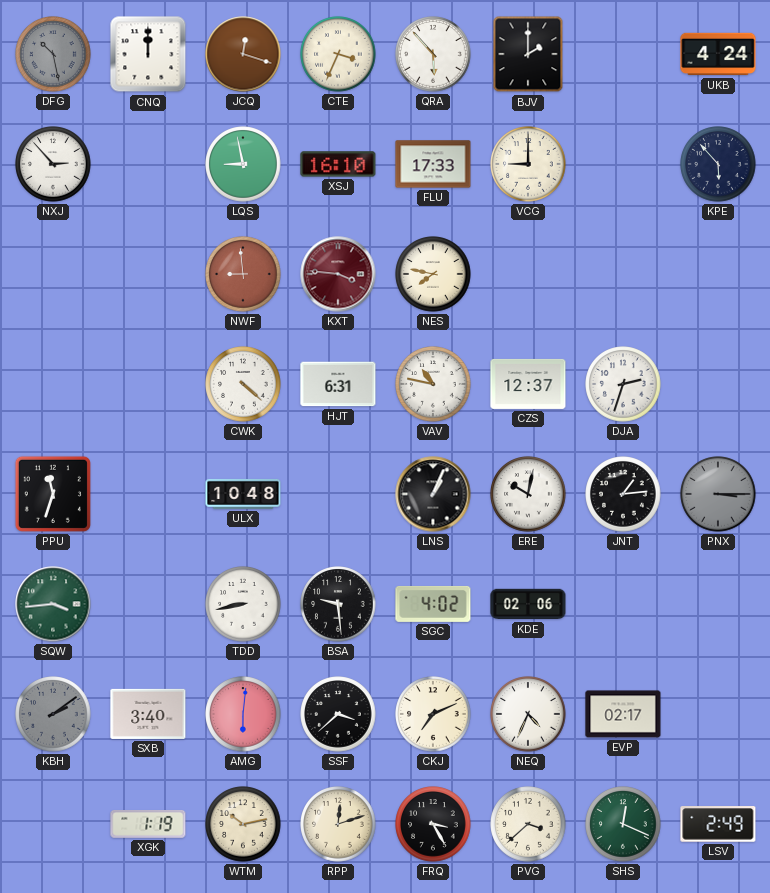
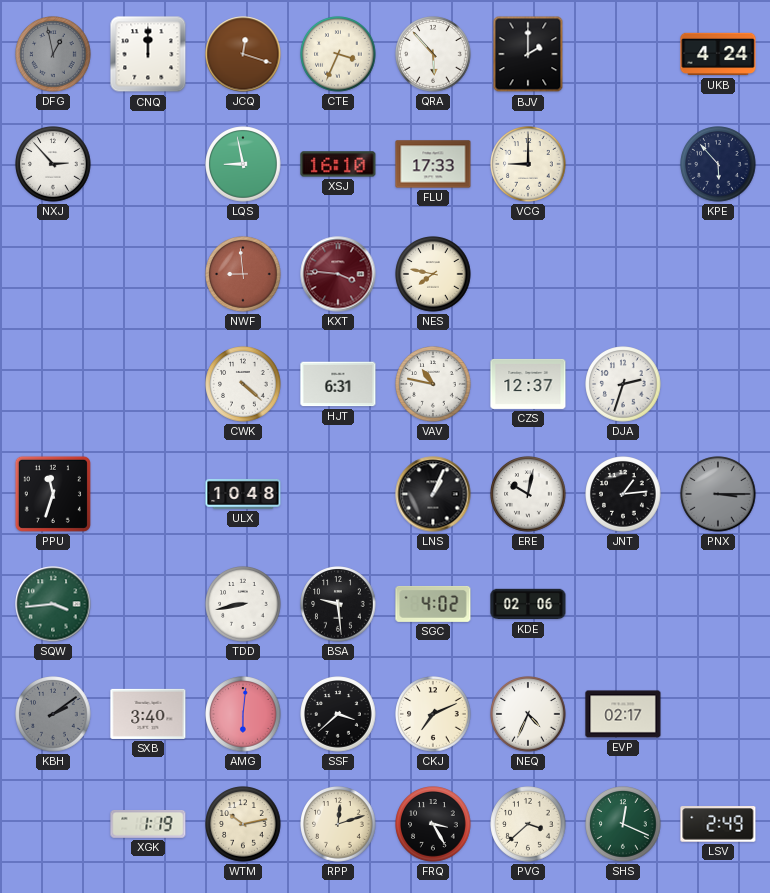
DFG: 10:28 -> 12:58
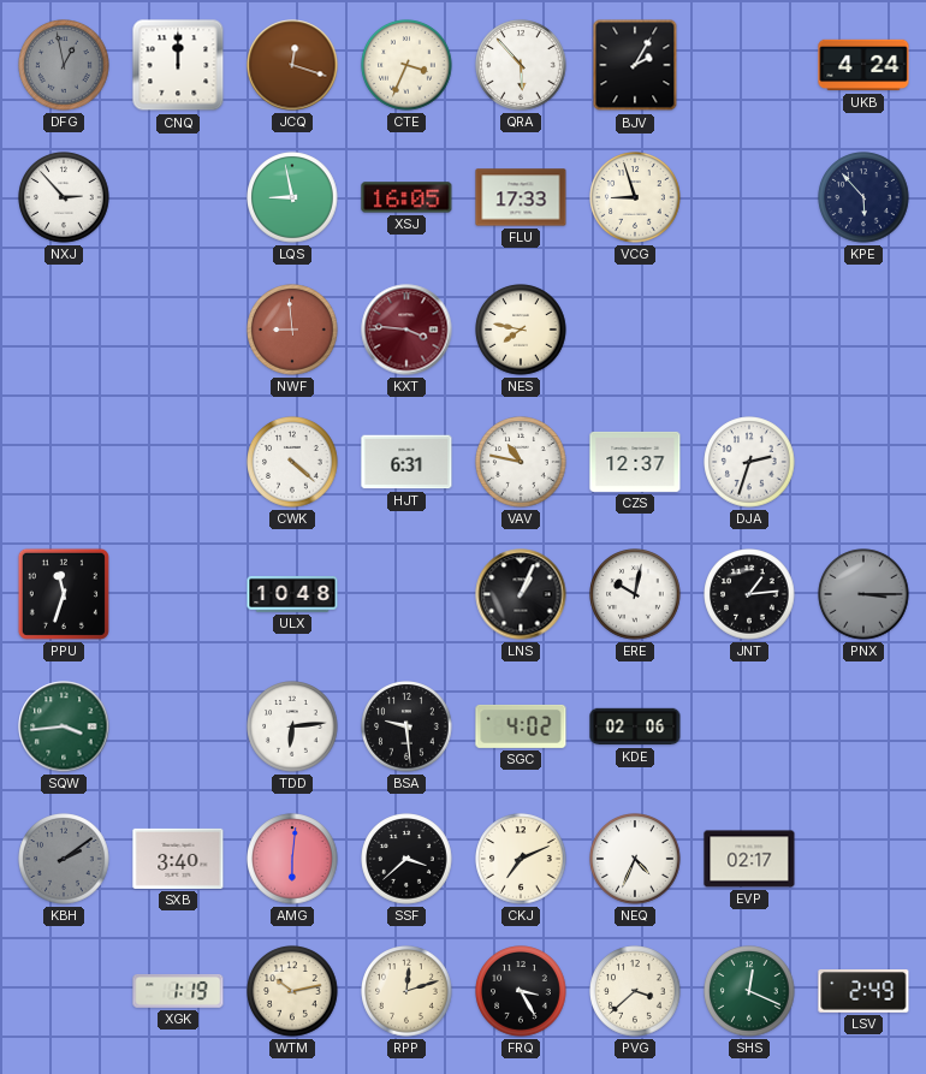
BJV: 2:00 -> 2:05
XSJ: 16:10 -> 16:05
VCG: 9:00 -> 8:57
TDD: 8:43 -> 6:14
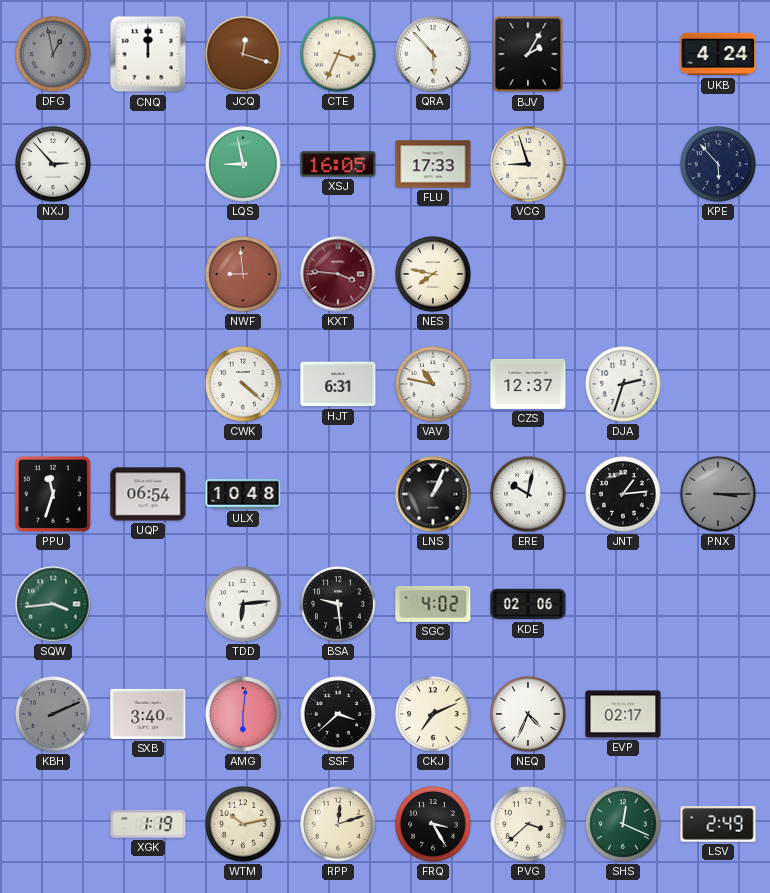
UQP: none -> 06:54
KBH: 2:09 -> 2:11
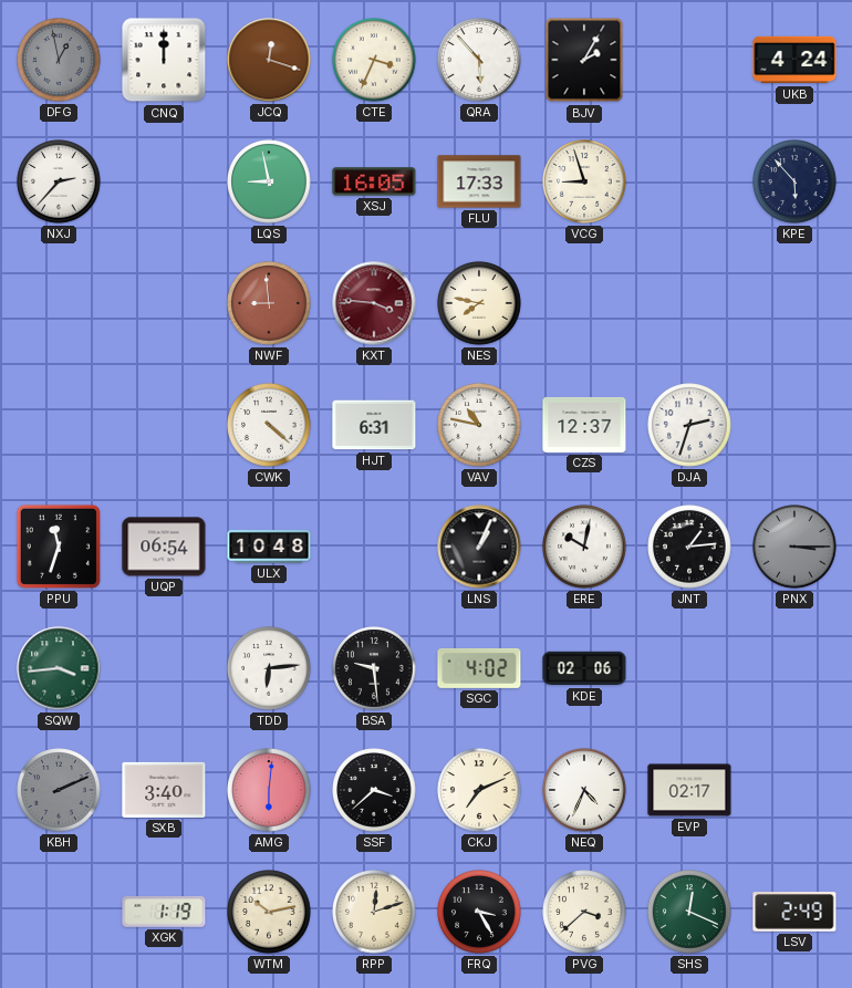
NXJ: 2:53 -> 2:37
